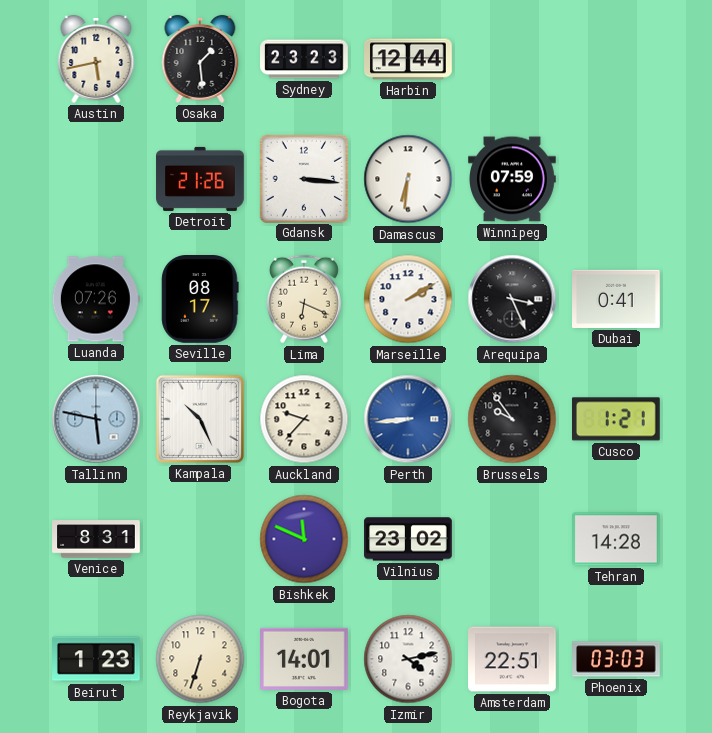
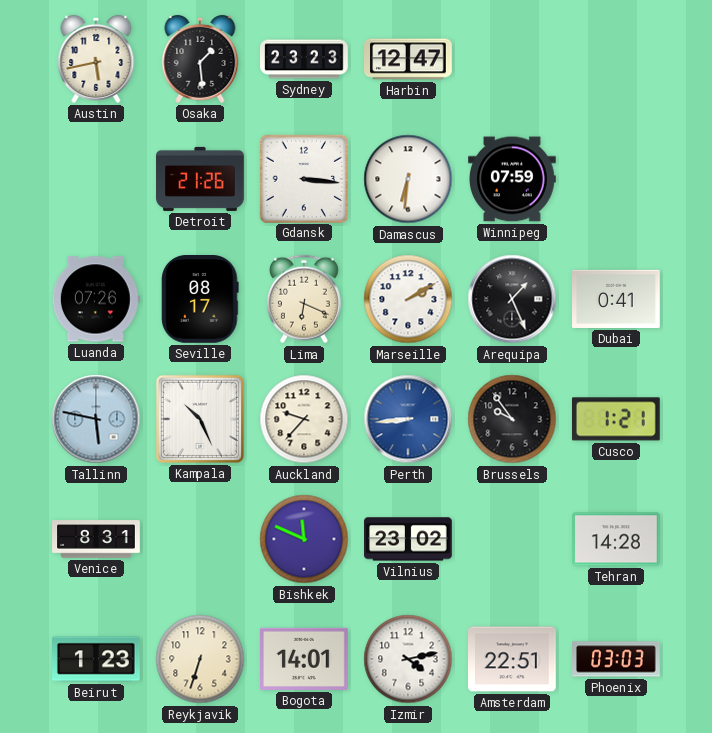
Harbin: 12:44 -> 12:47
Arequipa: 3:26 -> 1:26
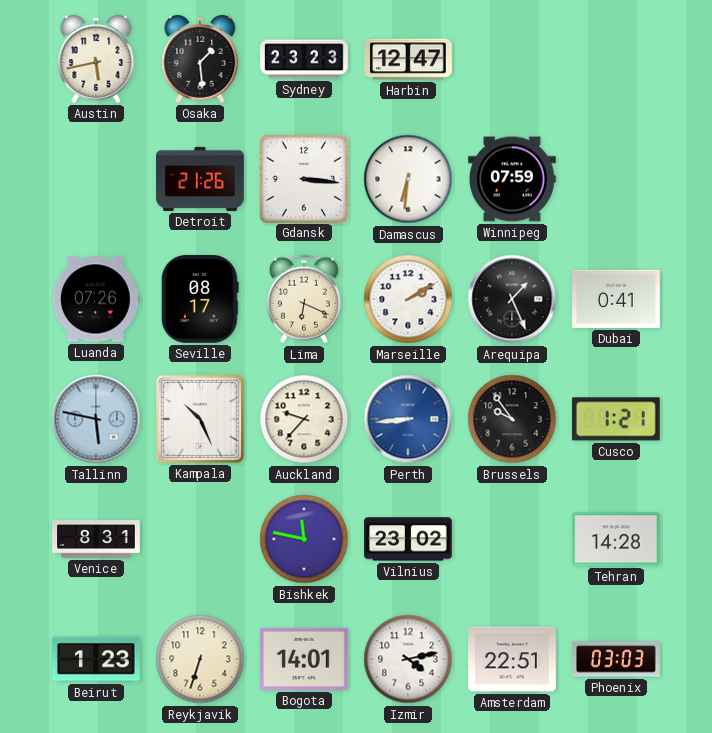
Bishkek: 11:49 -> 11:47
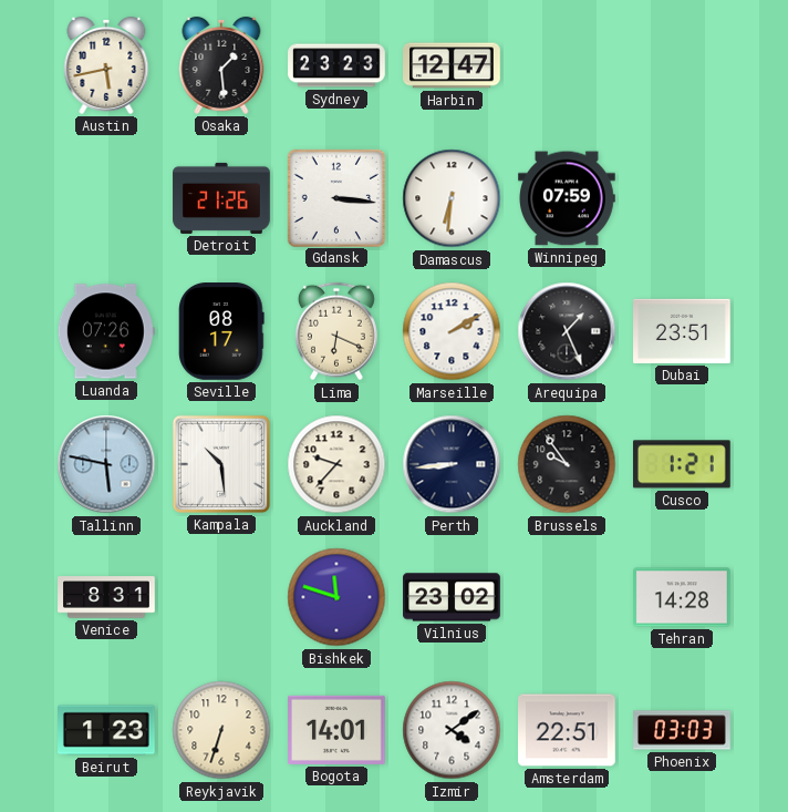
Dubai: 0:41 -> 23:51
Kampala: 10:26 -> 10:29
Perth dial: blue -> navy
Bishkek: 11:47 -> 11:48
Izmir: 4:13 -> 4:09
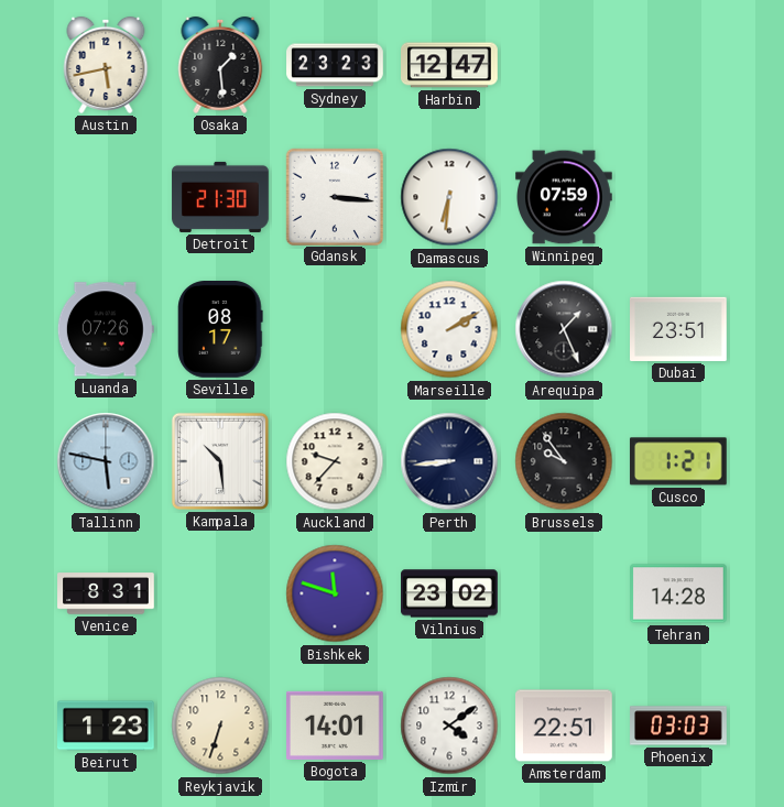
Detroit: 21:26 -> 21:30
Lima: 6:19 -> none
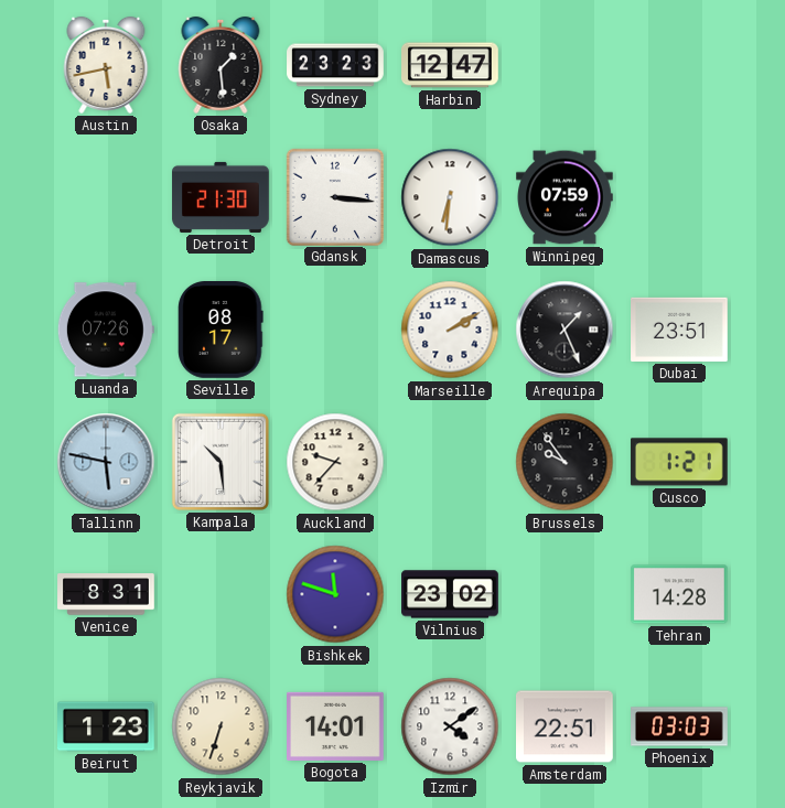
Perth: 8:44 -> none
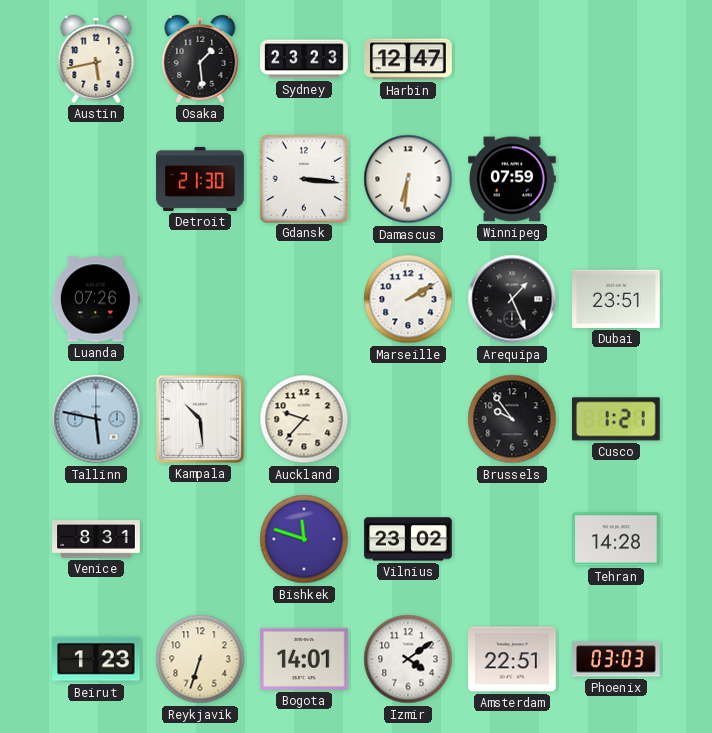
Seville: 08:17 -> none
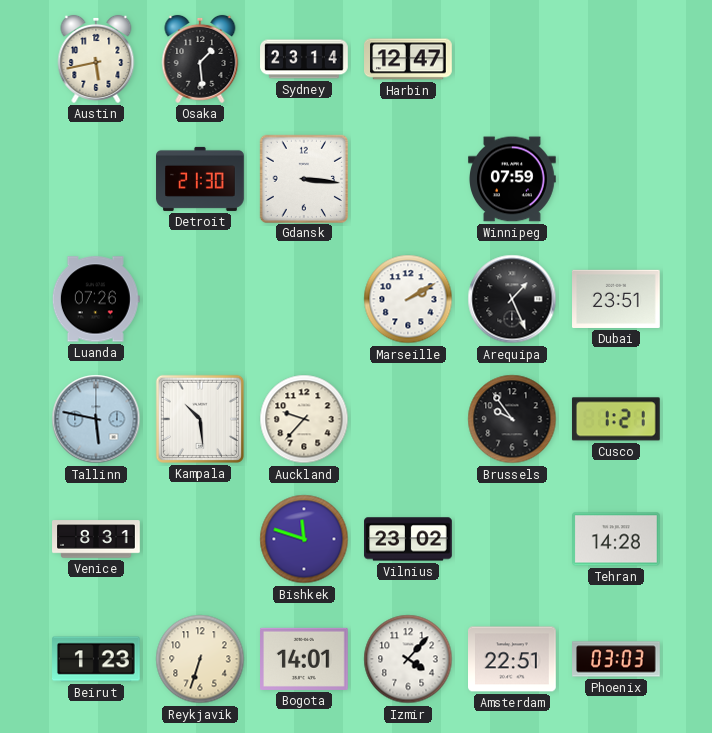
Sydney: 23:23 -> 23:14
Damascus: 6:31 -> none
Izmir: 4:09 -> 4:07
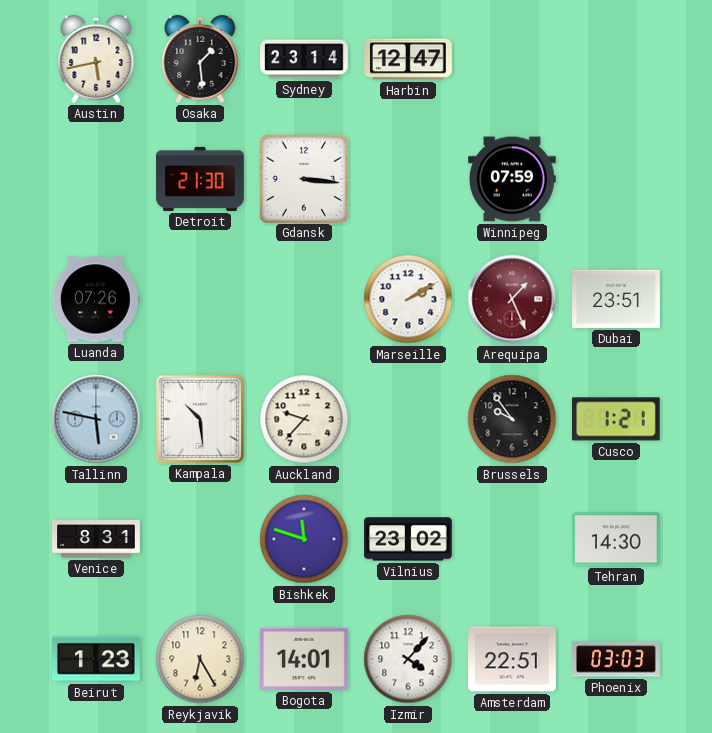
Arequipa dial: black -> burgundy
Tehran: 14:28 -> 14:30
Reykjavik: 6:33 -> 6:25
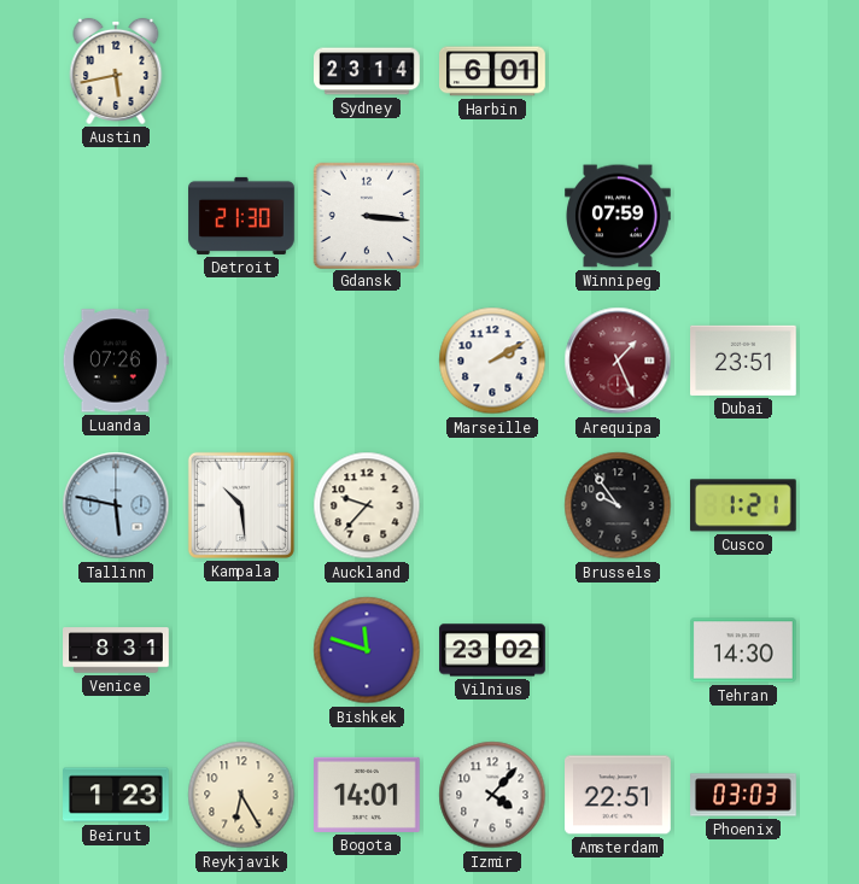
Osaka: 1:29 -> none
Harbin: 12:47 -> 6:01
